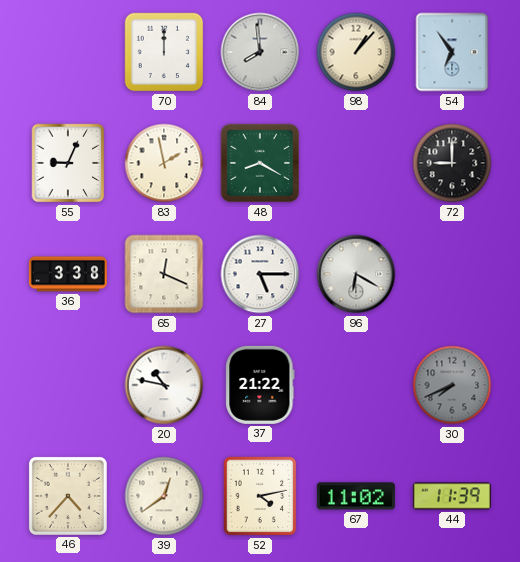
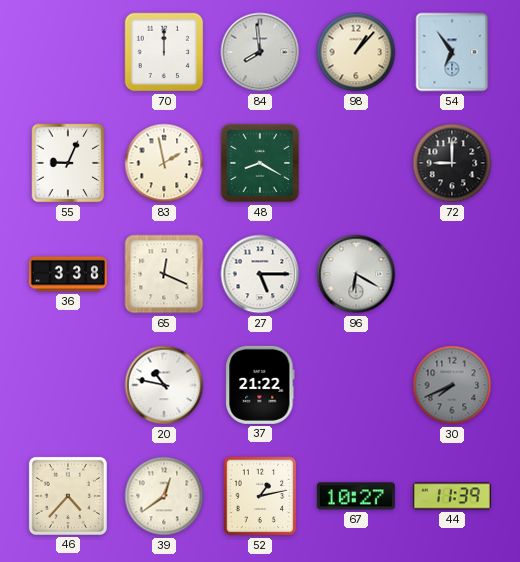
52: 4:13 -> 1:13
67: 11:02 -> 10:27
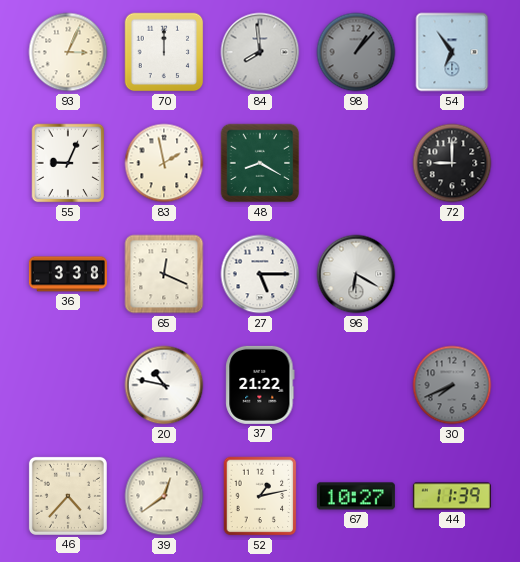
93: none -> 3:04
98 dial: cream -> grey
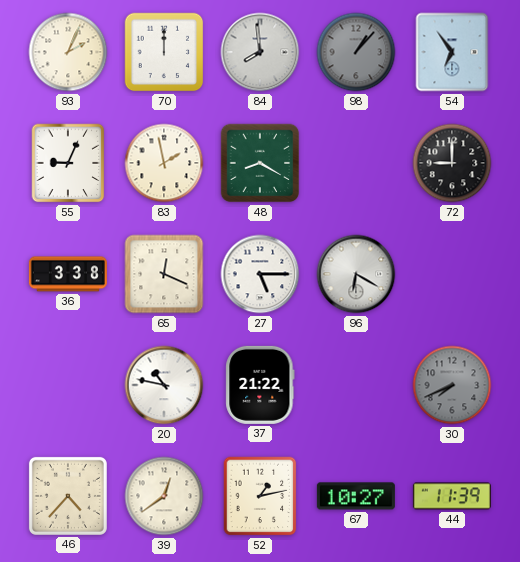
93: 3:04 -> 2:04
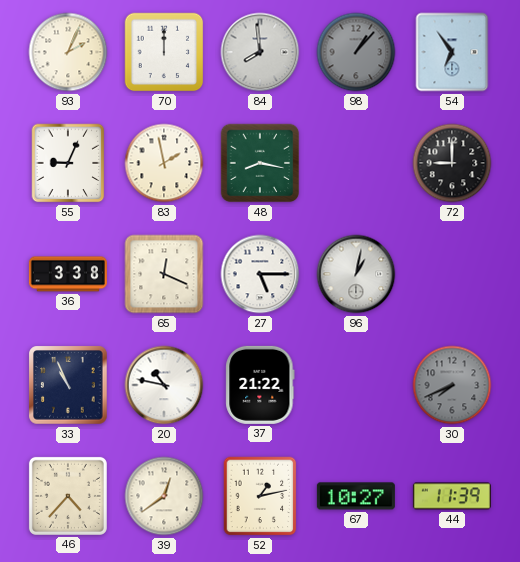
48: 8:20 -> 8:17
96: 6:20 -> 1:02
33: none -> 10:56
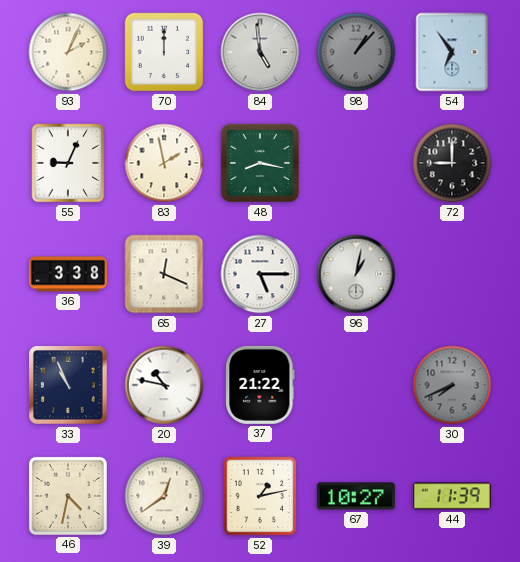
84: 7:59 -> 4:59
46: 4:37 -> 4:32
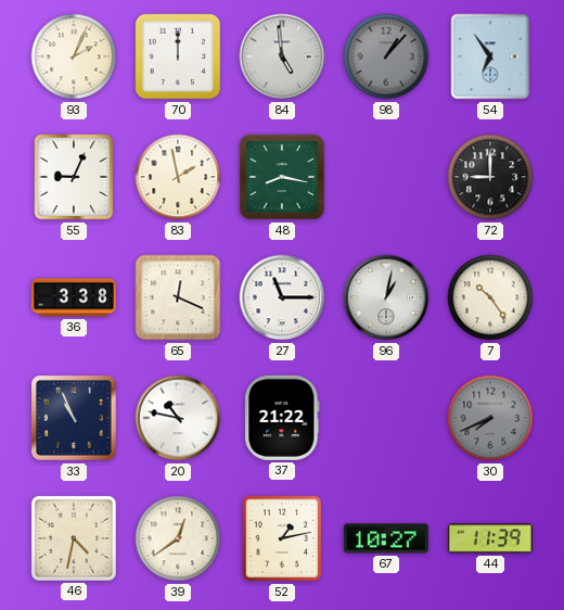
27: 5:15 -> 11:15
7: none -> 10:24
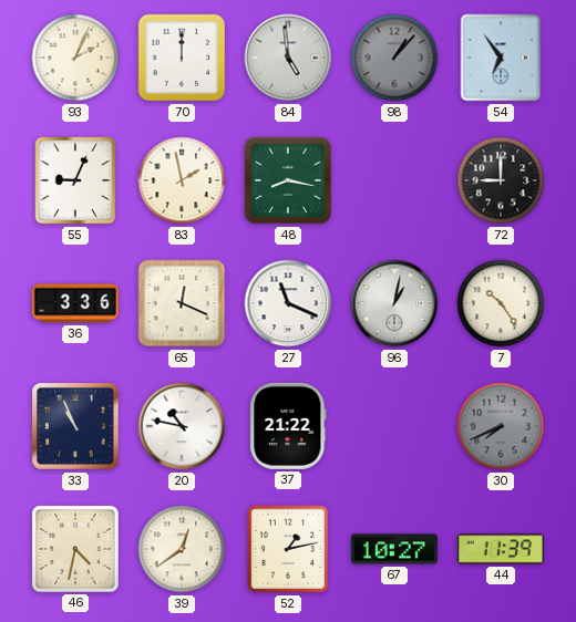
36: 3:38 -> 3:36
27: 11:15 -> 11:19
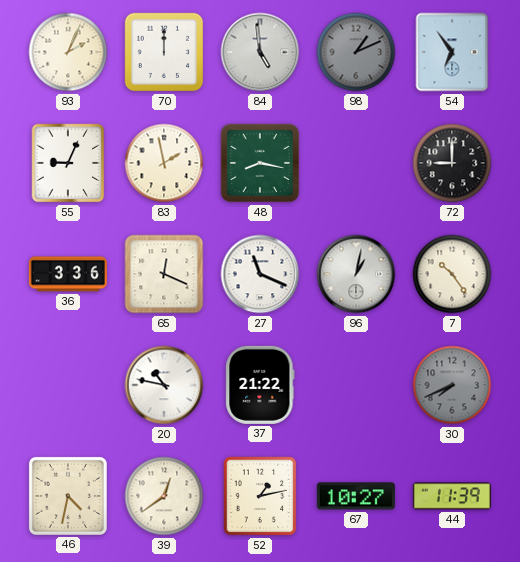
98: 1:07 -> 1:11
33: 10:56 -> none
